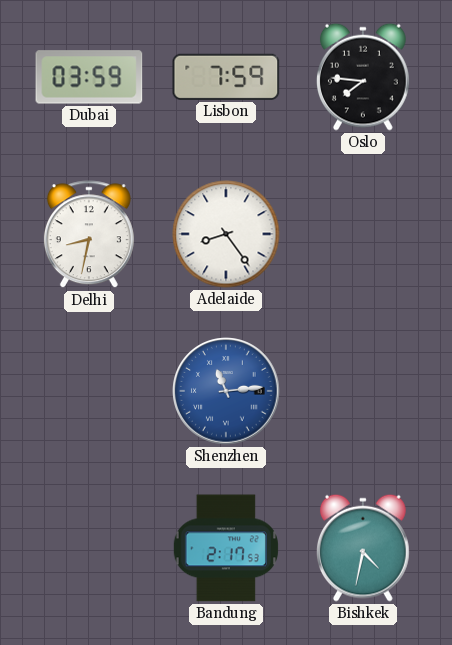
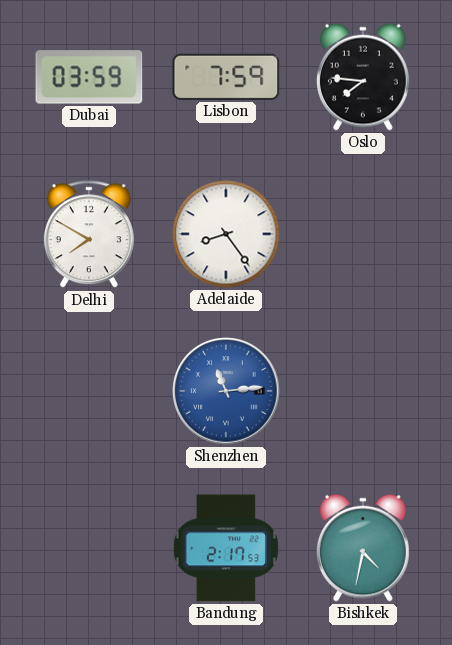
Delhi: 8:32 -> 7:50
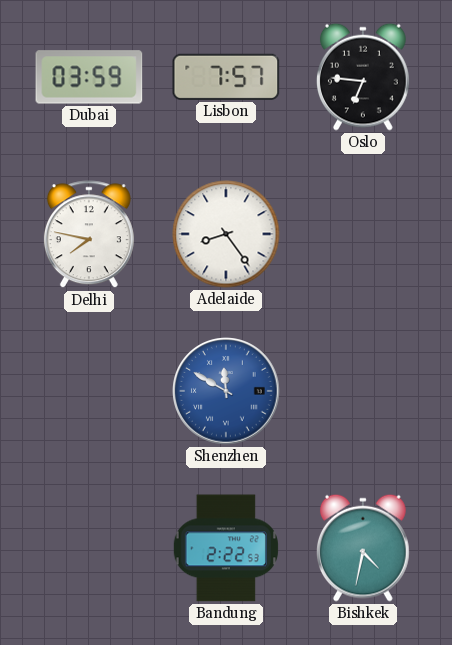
Lisbon: 7:59 -> 7:57
Oslo: 7:46 -> 6:46
Delhi: 7:50 -> 7:47
Shenzhen: 11:14 -> 11:50
Bandung: 2:17 -> 2:22
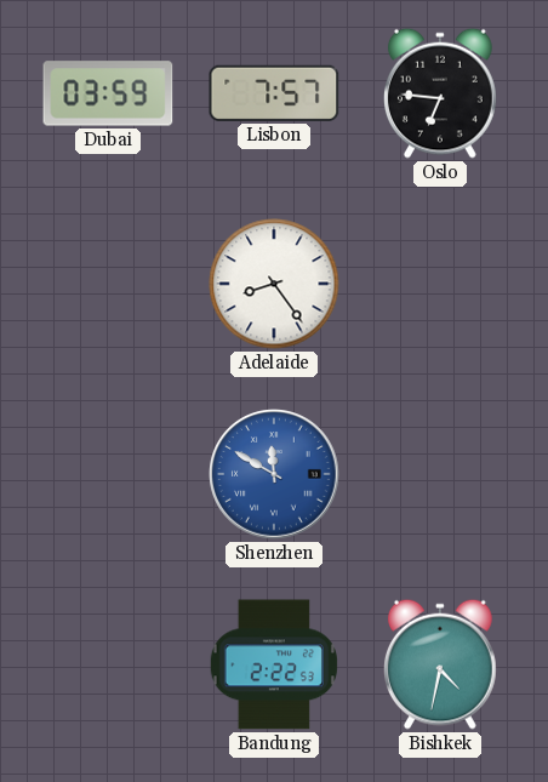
Delhi: 7:47 -> none
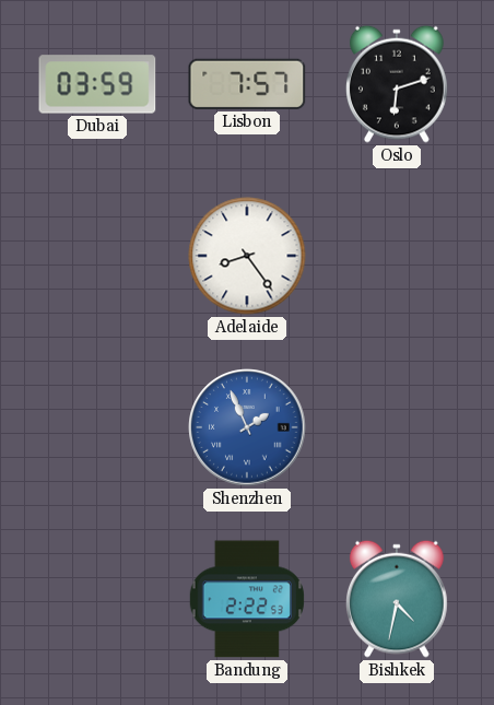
Oslo: 6:46 -> 6:12
Shenzhen: 11:50 -> 1:56
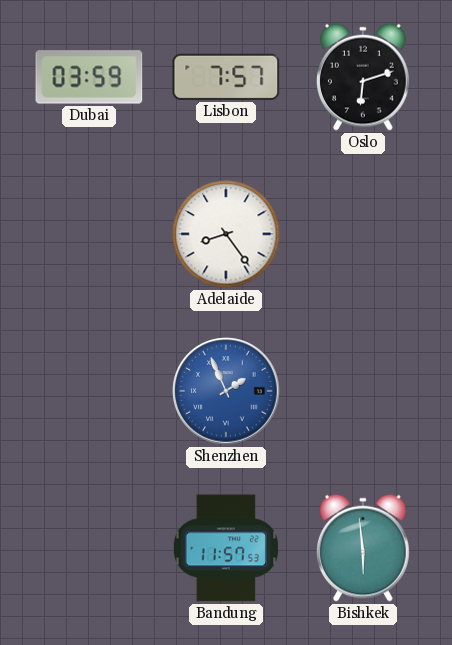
Bandung: 2:22 -> 11:57
Bishkek: 4:32 -> 5:59
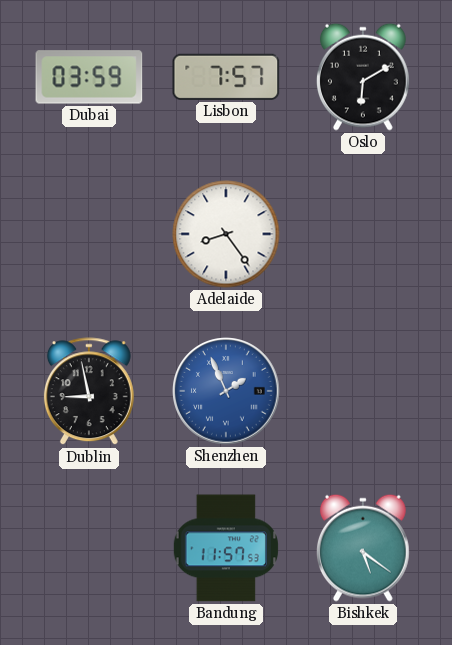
Oslo: 6:12 -> 6:10
Dublin: none -> 8:58
Bishkek: 5:59 -> 5:21
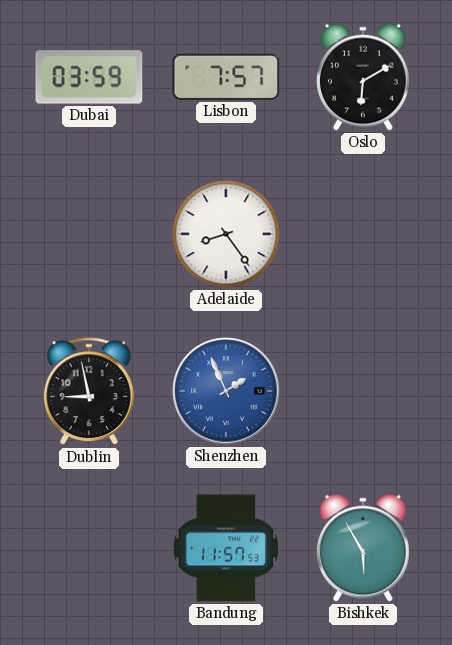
Bishkek: 5:21 -> 5:55
